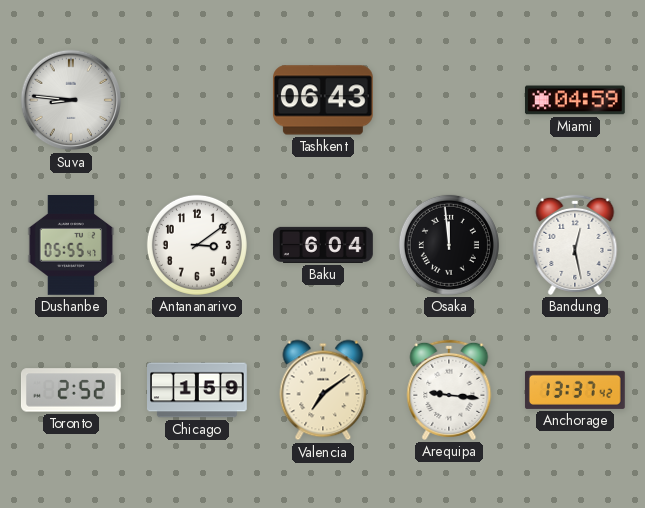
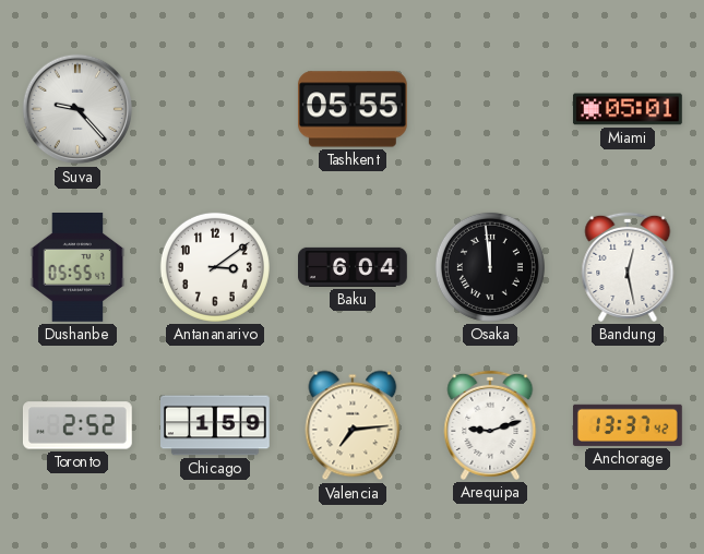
Suva: 8:46 -> 9:23
Tashkent: 06:43 -> 05:55
Miami: 04:59 -> 05:01
Valencia: 7:09 -> 7:14
Arequipa: 9:16 -> 9:12
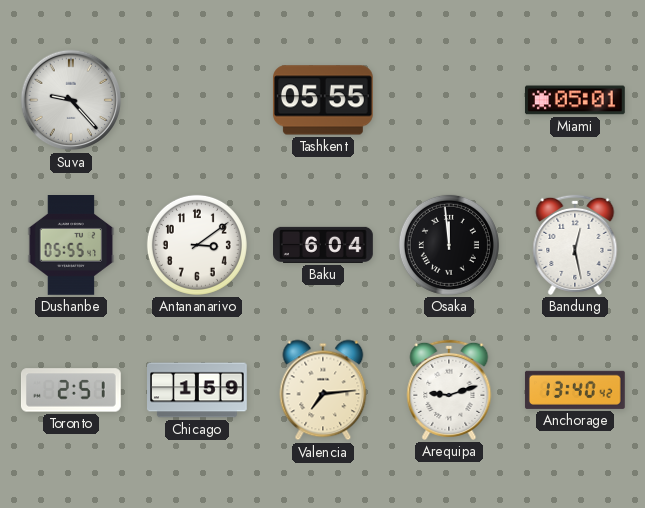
Toronto: 2:52 -> 2:51
Anchorage: 13:37 -> 13:40
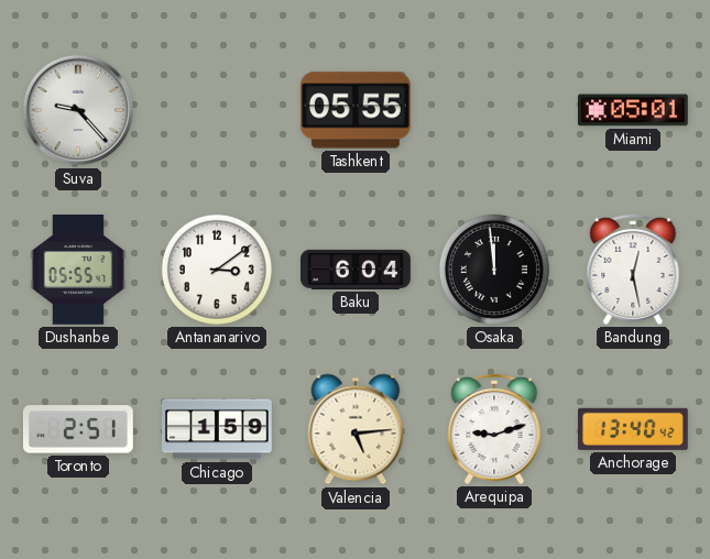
Valencia: 7:14 -> 5:14
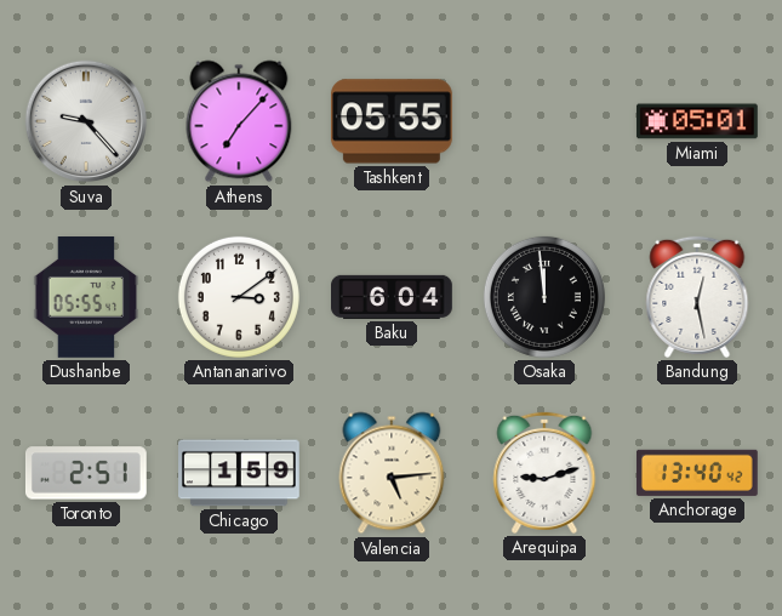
Athens: none -> 7:07
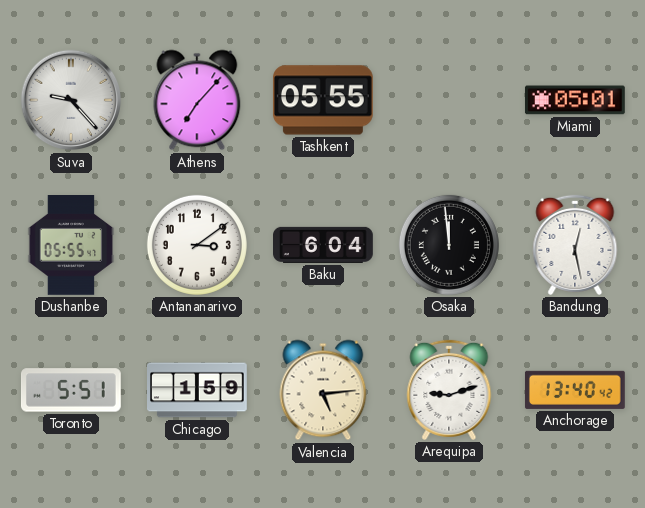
Toronto: 2:51 -> 5:51
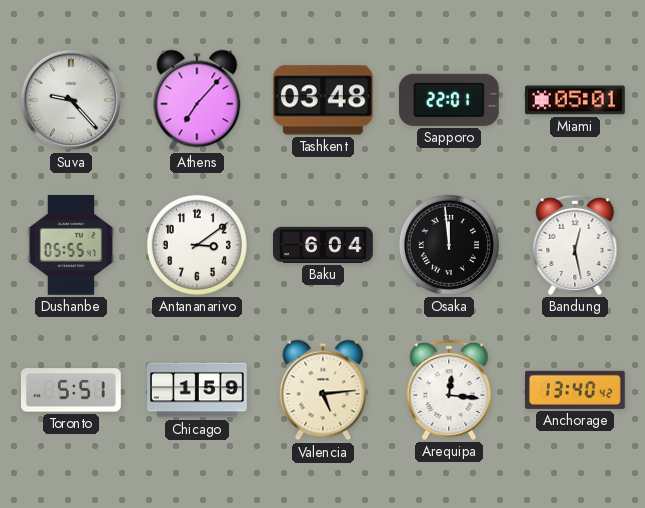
Tashkent: 05:55 -> 03:48
Sapporo: none -> 22:01
Arequipa: 9:12 -> 12:16
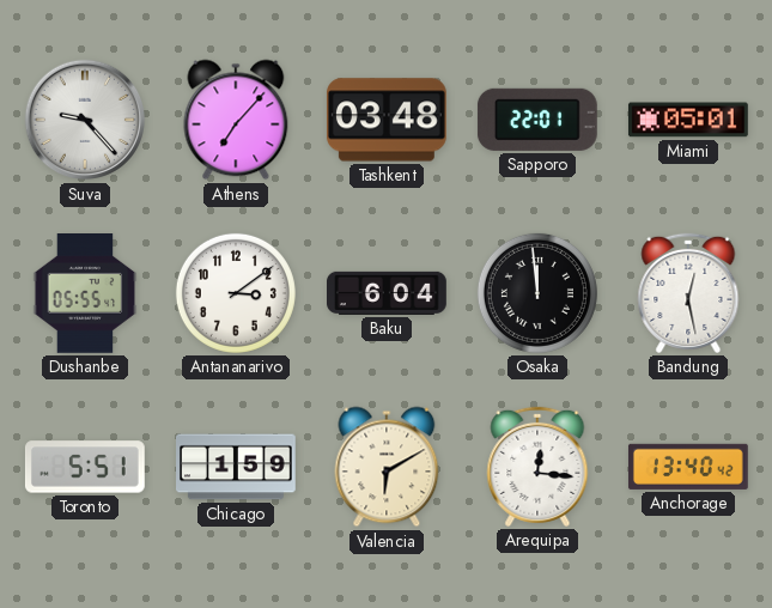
Valencia: 5:14 -> 6:10
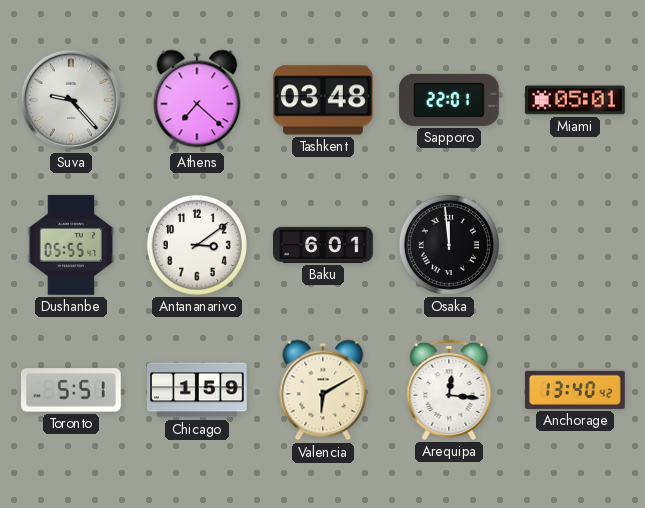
Athens: 7:07 -> 7:22
Baku: 6:04 -> 6:01
Bandung: 12:28 -> none
